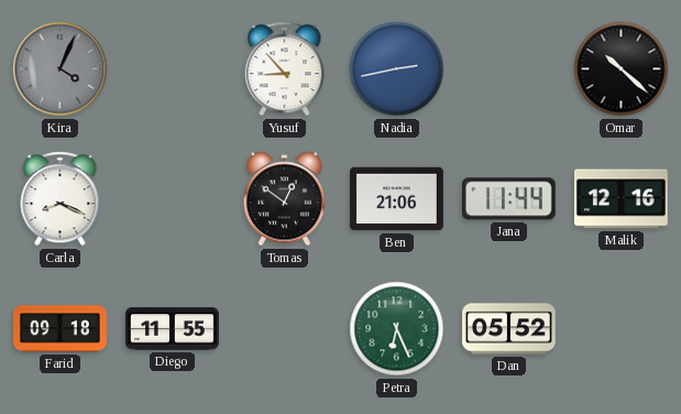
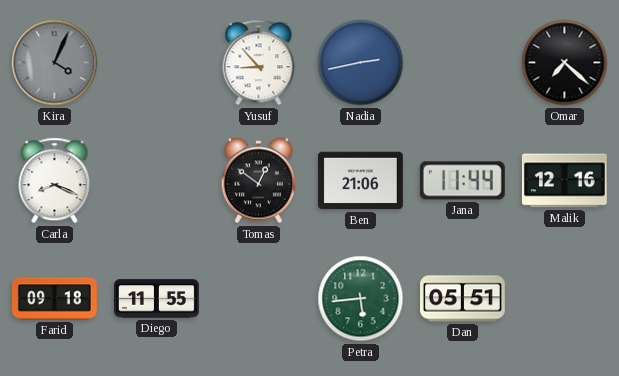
Omar: 10:22 -> 7:22
Petra: 6:26 -> 5:44
Dan: 05:52 -> 05:51
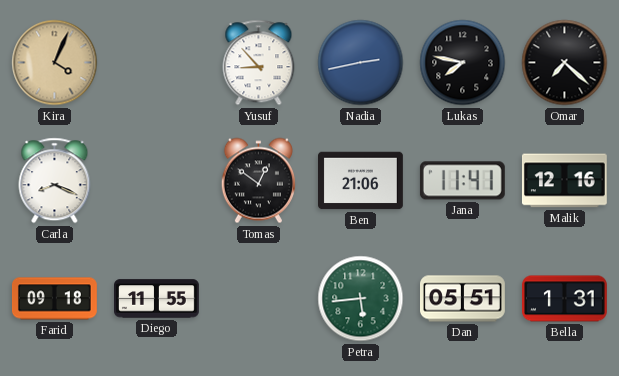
Kira dial: grey -> champagne
Lukas: none -> 7:47
Jana: 11:44 -> 11:41
Bella: none -> 1:31
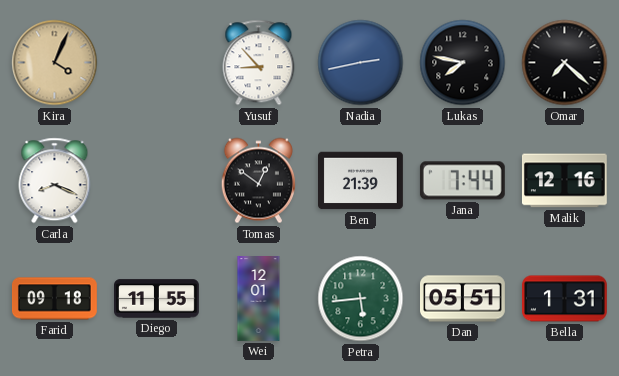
Ben: 21:06 -> 21:39
Jana: 11:41 -> 7:44
Wei: none -> 12:01
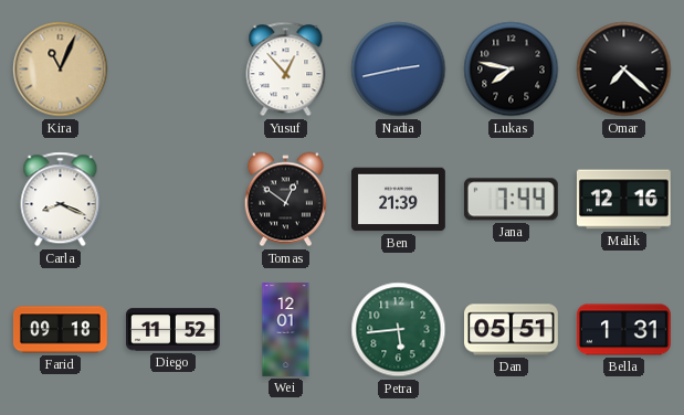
Kira: 4:04 -> 11:04
Yusuf: 8:53 -> 12:53
Diego: 11:55 -> 11:52
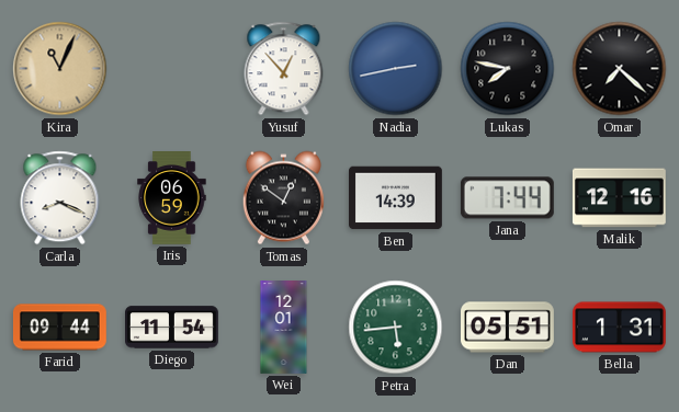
Iris: none -> 06:59
Ben: 21:39 -> 14:39
Farid: 09:18 -> 09:44
Diego: 11:52 -> 11:54
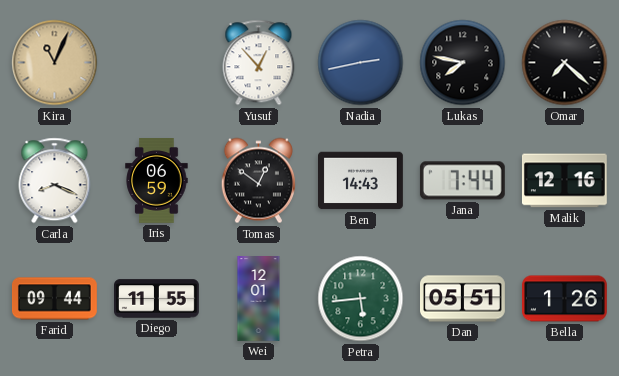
Ben: 14:39 -> 14:43
Diego: 11:54 -> 11:55
Bella: 1:31 -> 1:26
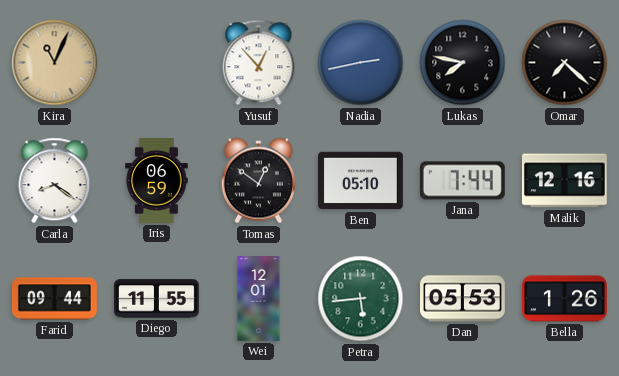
Carla: 8:19 -> 8:21
Ben: 14:43 -> 05:10
Dan: 05:51 -> 05:53
